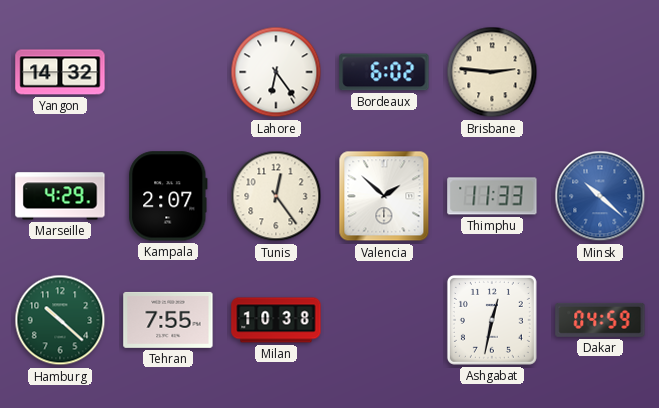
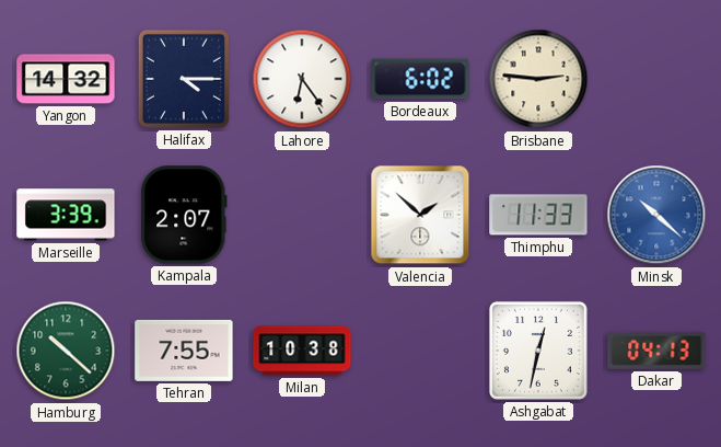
Halifax: none -> 4:15
Marseille: 4:29 -> 3:39
Tunis: 12:24 -> none
Dakar: 04:59 -> 04:13
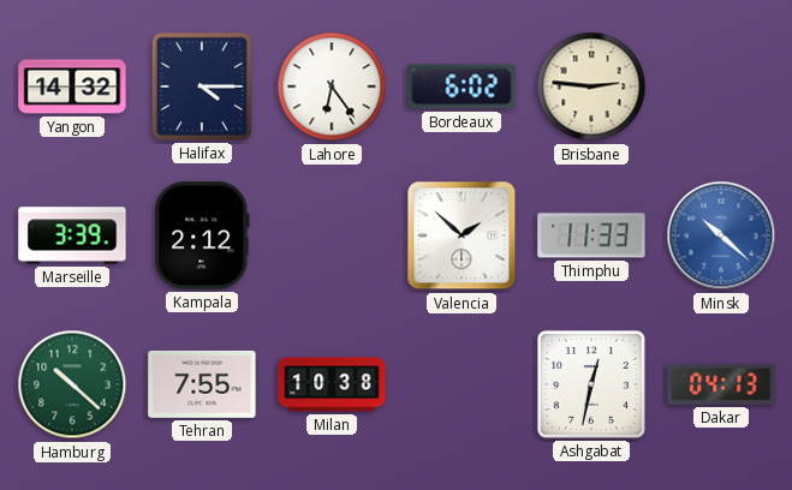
Kampala: 2:07 -> 2:12
